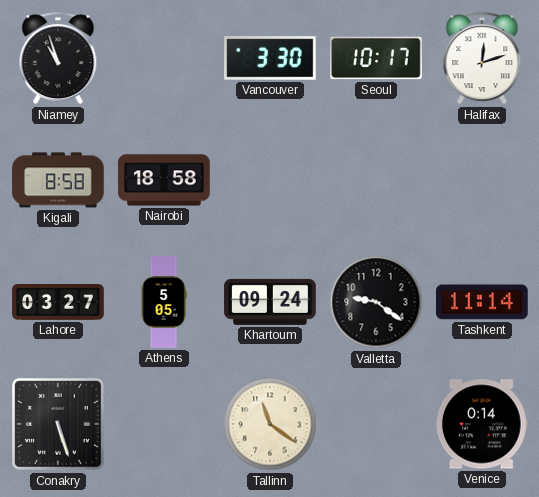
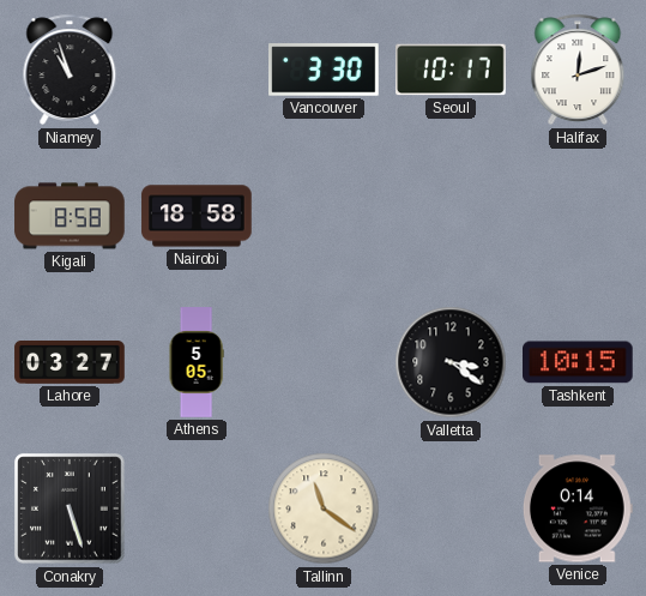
Khartoum: 09:24 -> none
Valletta: 9:21 -> 3:21
Tashkent: 11:14 -> 10:15
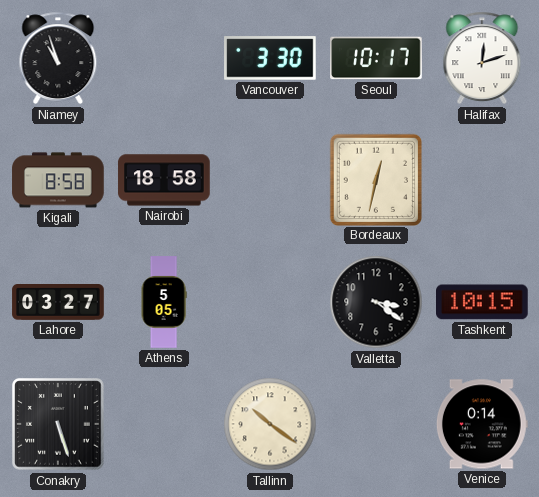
Bordeaux: none -> 12:32
Tallinn: 11:21 -> 10:21
